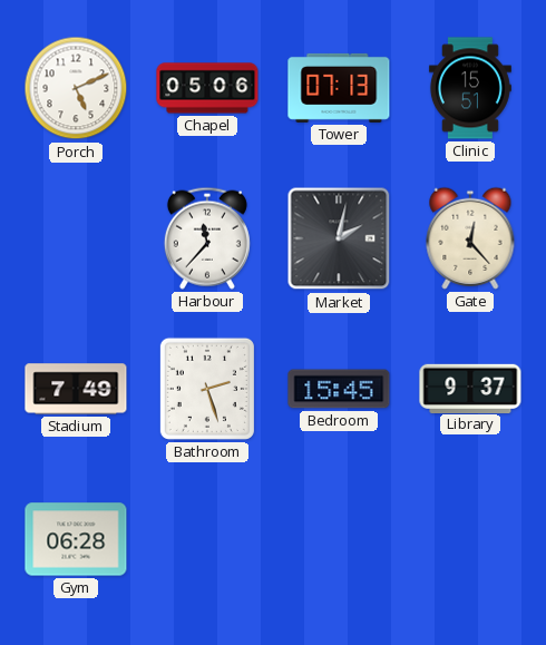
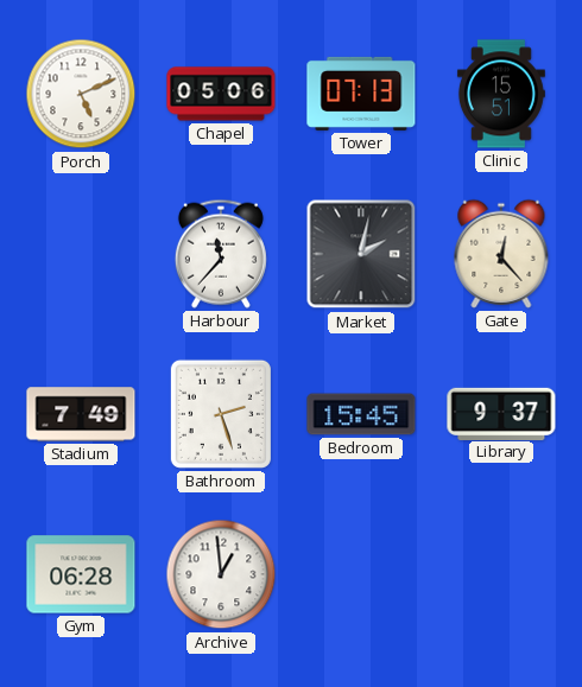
Archive: none -> 12:59
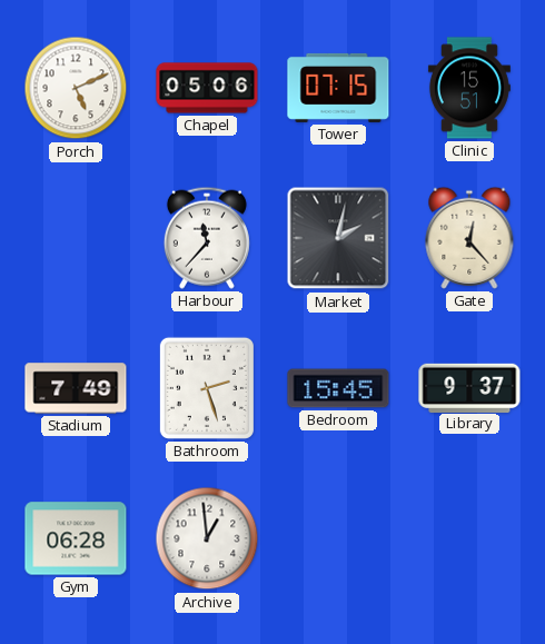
Tower: 07:13 -> 07:15
